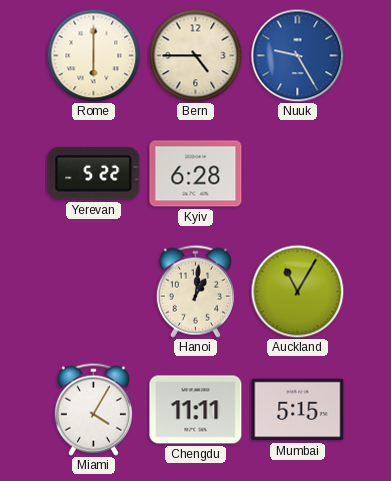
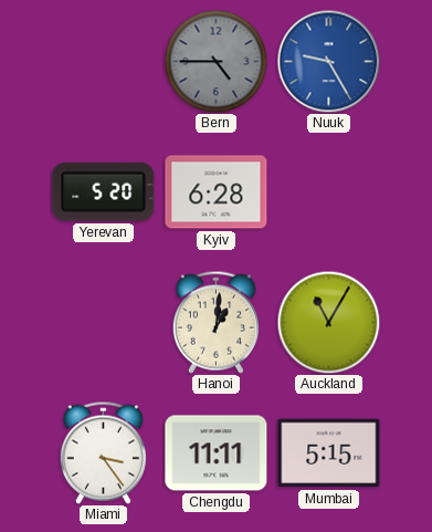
Rome: 6:00 -> none
Bern dial: cream -> grey
Yerevan: 5:22 -> 5:20
Miami: 4:05 -> 3:24
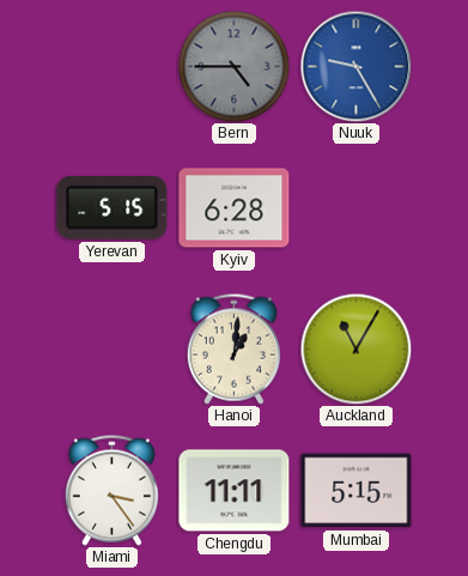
Yerevan: 5:20 -> 5:15
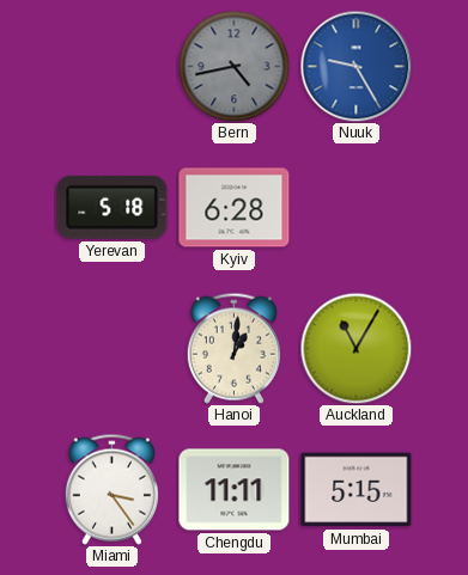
Bern: 4:45 -> 4:43
Yerevan: 5:15 -> 5:18
